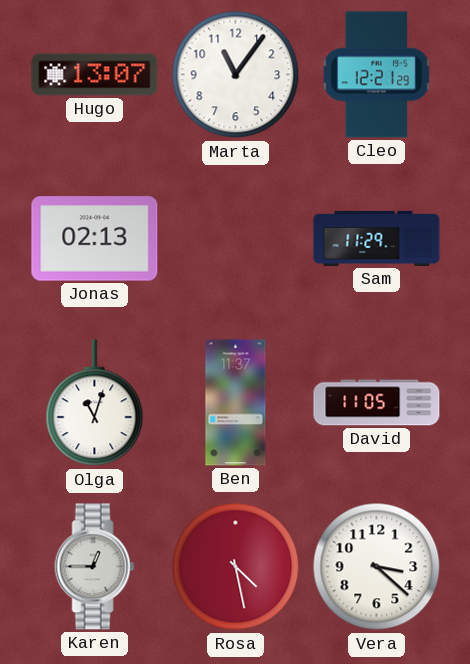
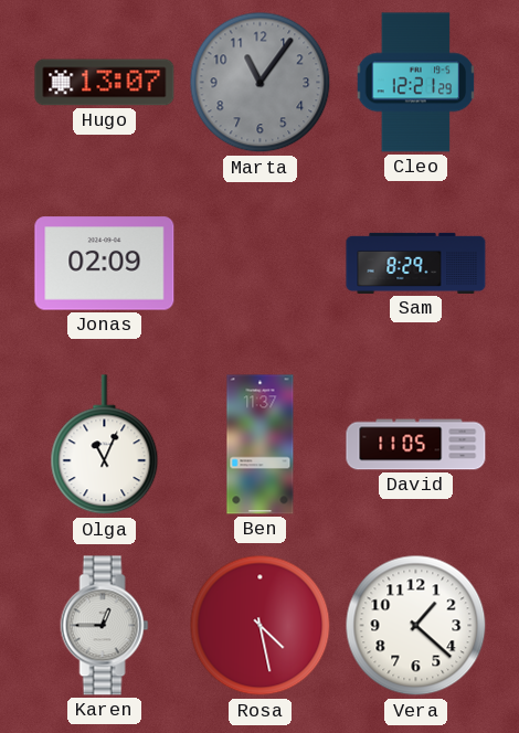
Marta dial: white -> grey
Jonas: 02:13 -> 02:09
Sam: 11:29 -> 8:29
Olga: 11:03 -> 11:04
Vera: 3:22 -> 1:22
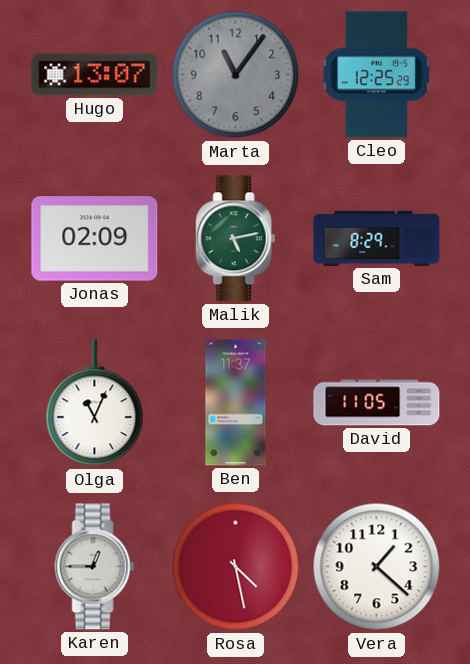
Cleo: 12:21 -> 12:25
Malik: none -> 5:13
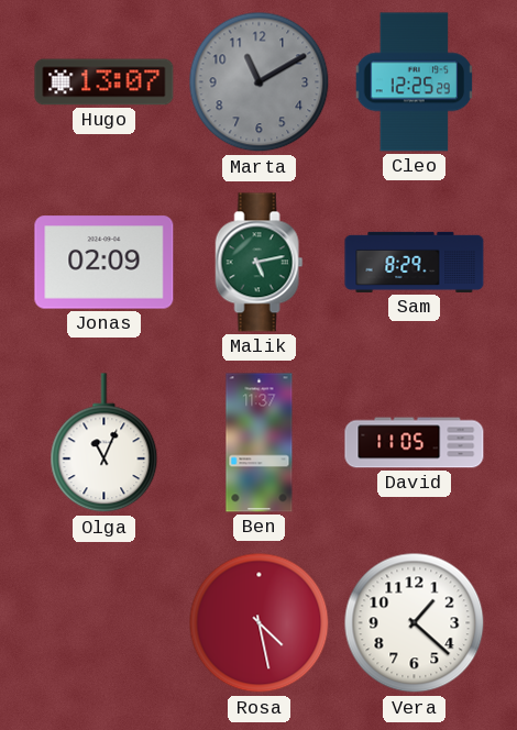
Marta: 11:06 -> 11:10
Karen: 12:45 -> none
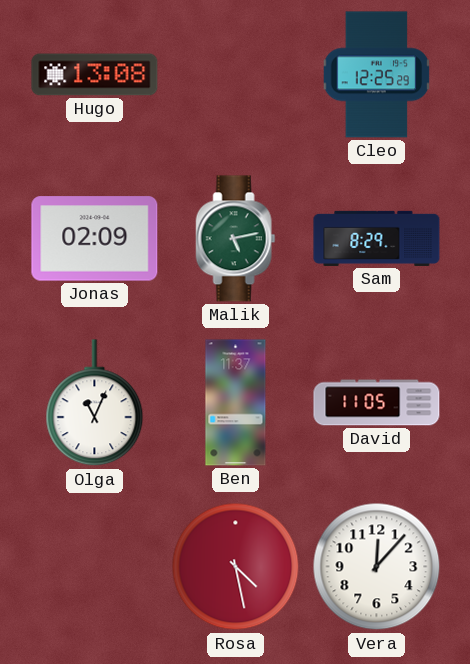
Hugo: 13:07 -> 13:08
Marta: 11:10 -> none
Vera: 1:22 -> 12:07
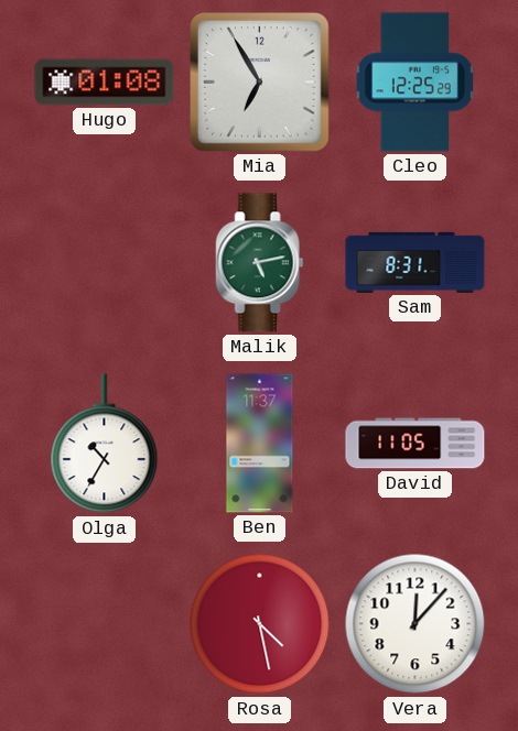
Hugo: 13:08 -> 01:08
Mia: none -> 6:55
Jonas: 02:09 -> none
Sam: 8:29 -> 8:31
Olga: 11:04 -> 10:35
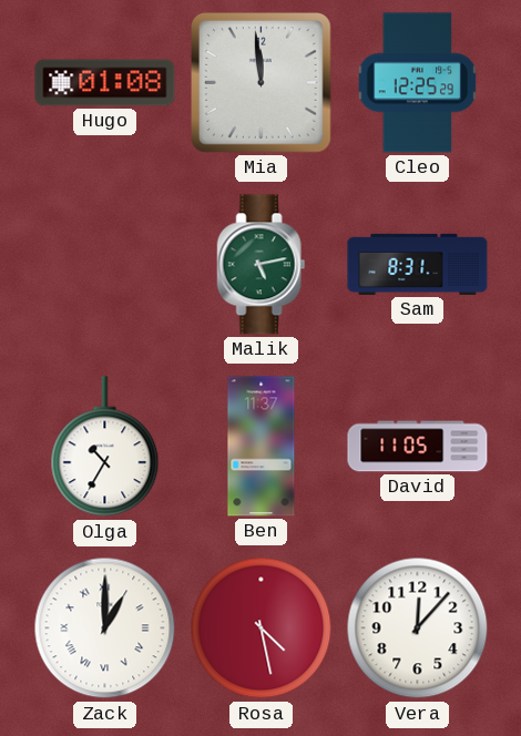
Mia: 6:55 -> 11:59
Zack: none -> 1:00
